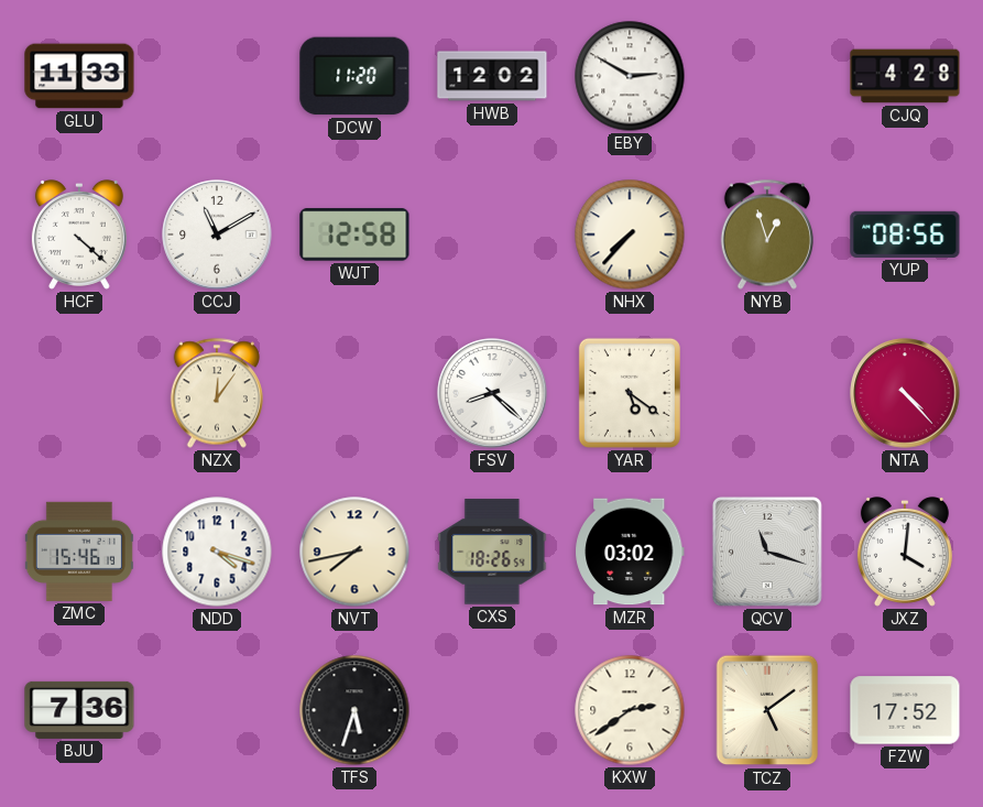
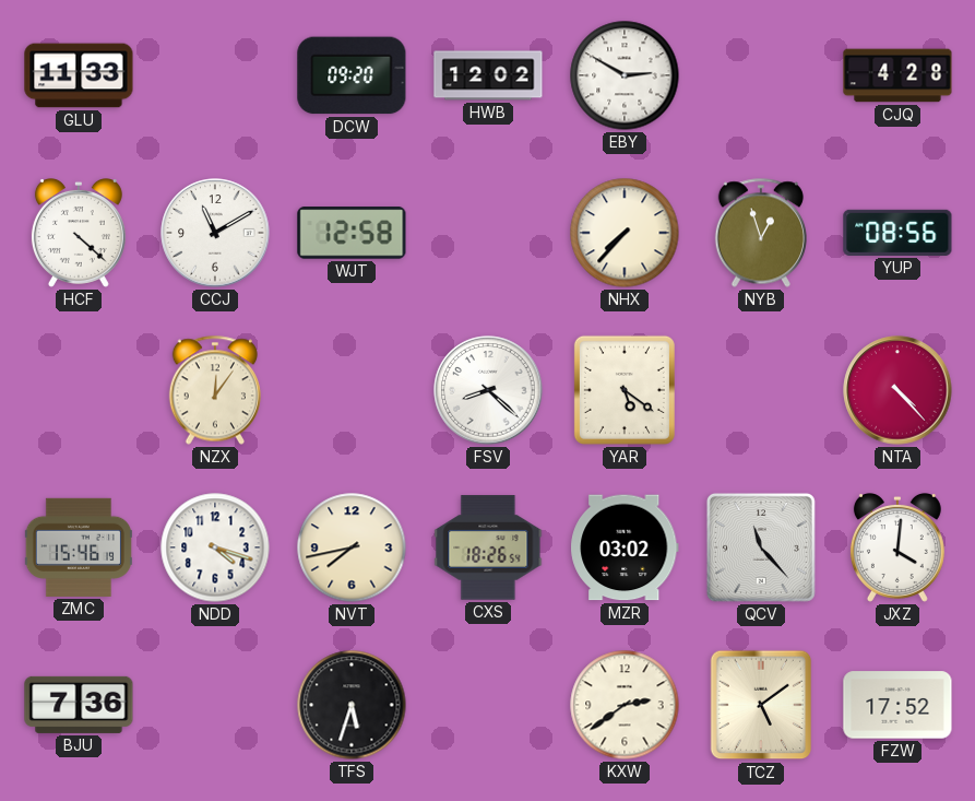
DCW: 11:20 -> 09:20
QCV: 11:18 -> 11:23
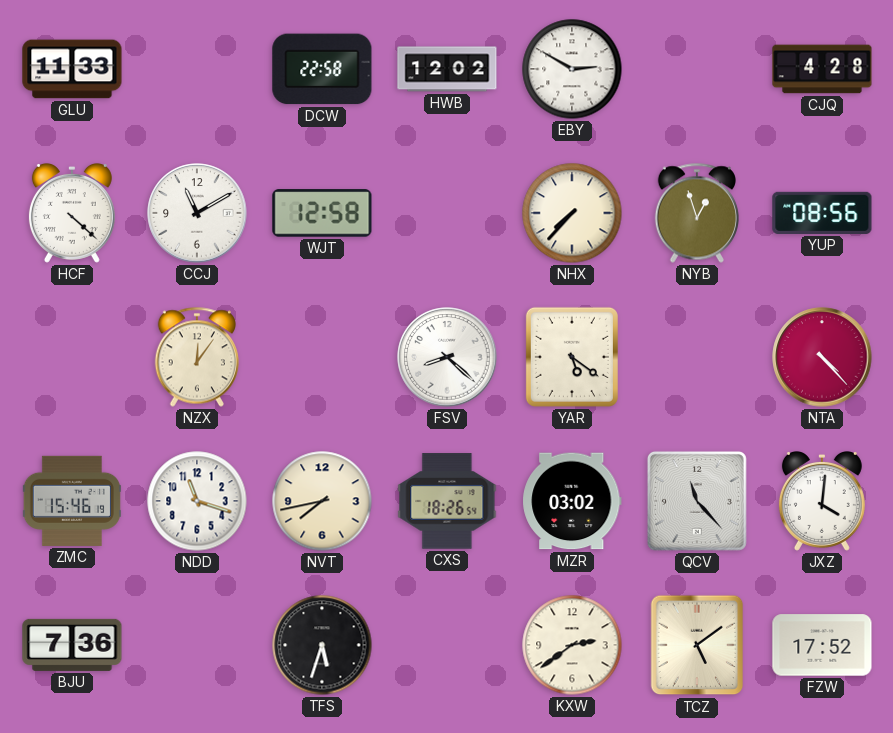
DCW: 09:20 -> 22:58
NDD: 4:18 -> 11:18
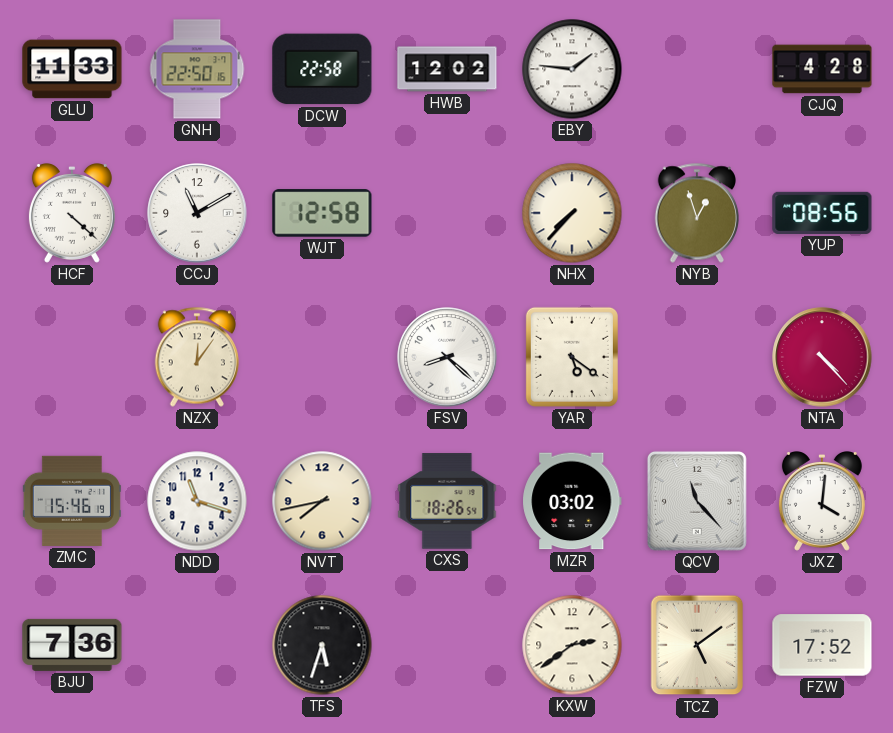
GNH: none -> 22:50
EBY: 2:50 -> 1:46
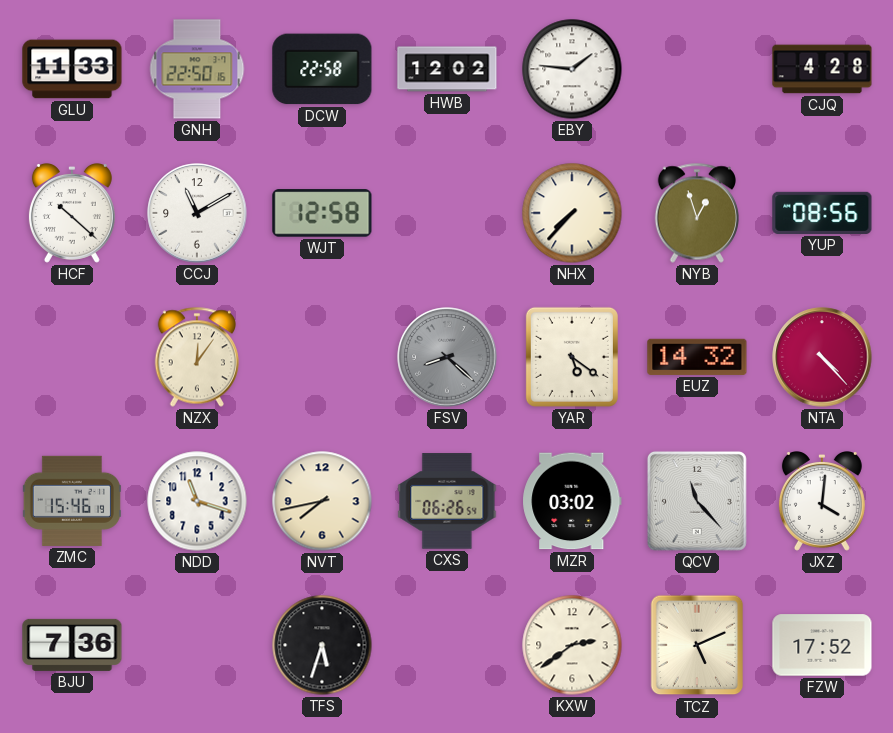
HCF: 4:22 -> 10:22
FSV dial: white -> grey
EUZ: none -> 14:32
CXS: 18:26 -> 06:26
TCZ: 5:09 -> 5:11
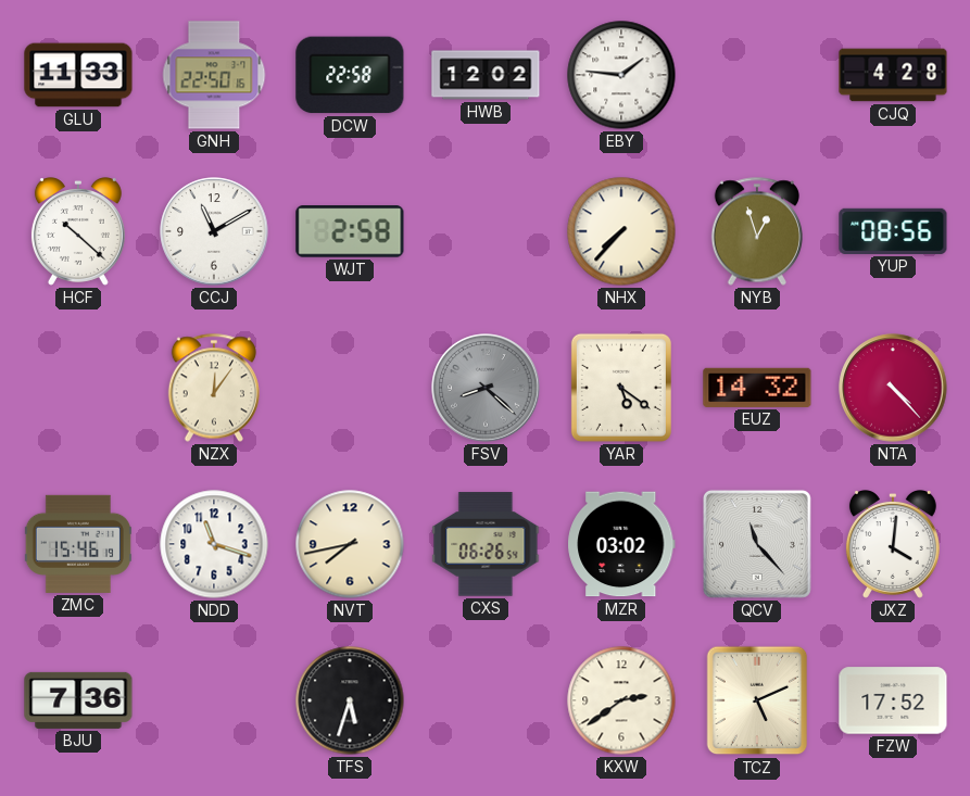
WJT: 12:58 -> 2:58
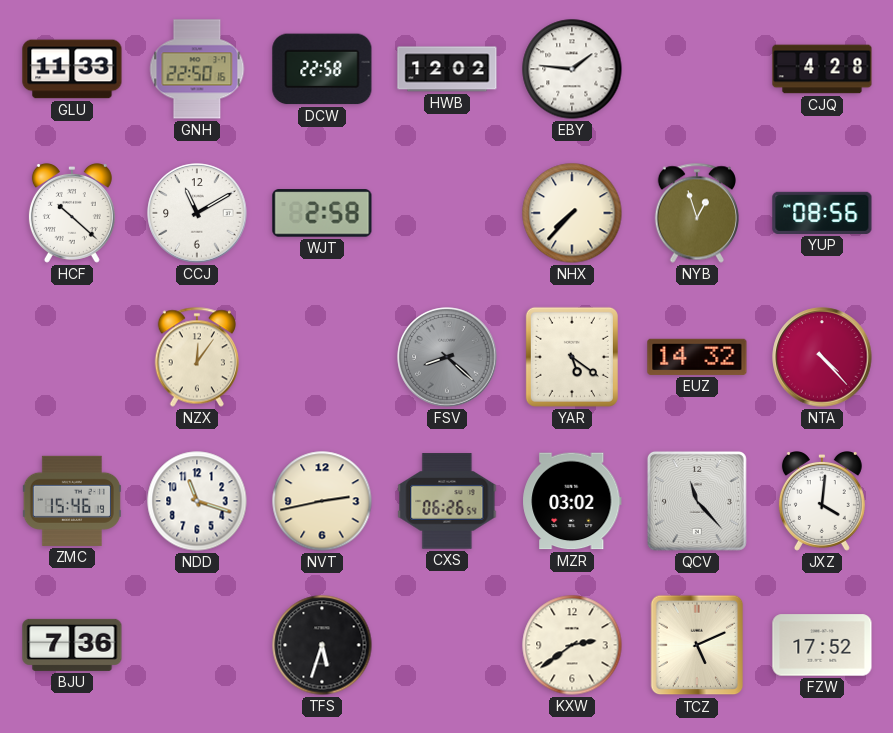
NVT: 7:43 -> 2:43
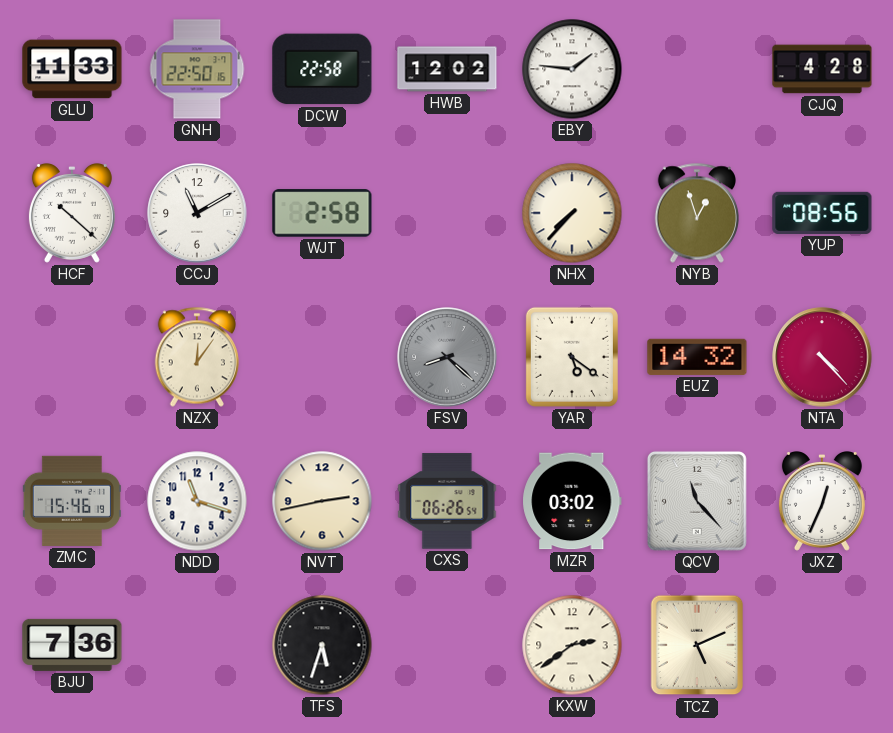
JXZ: 4:01 -> 12:34
FZW: 17:52 -> none
